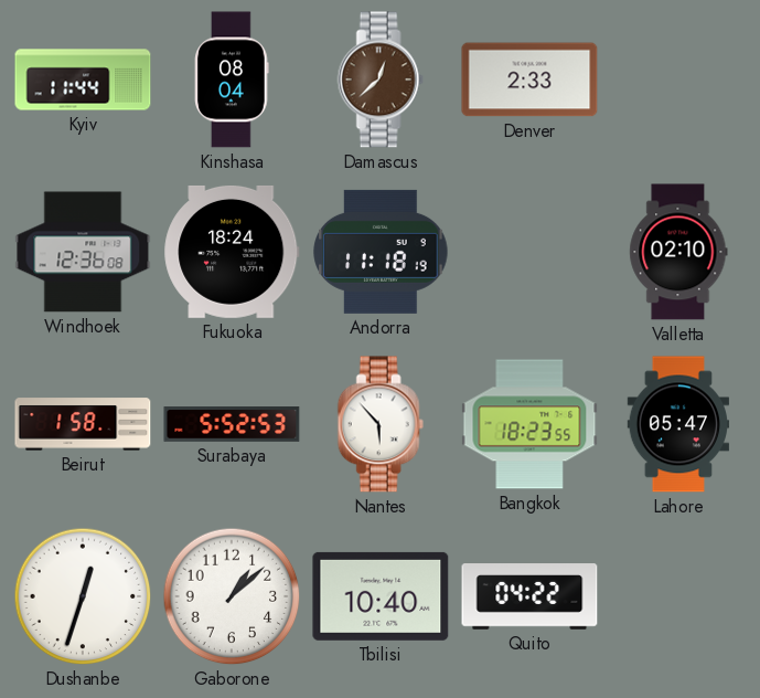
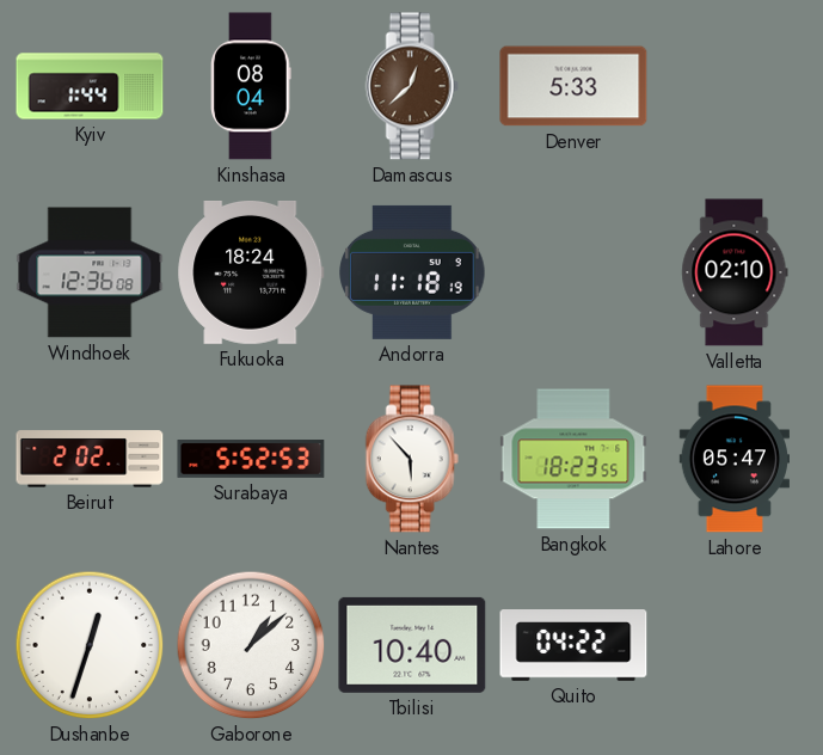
Kyiv: 11:44 -> 1:44
Denver: 2:33 -> 5:33
Beirut: 1:58 -> 2:02
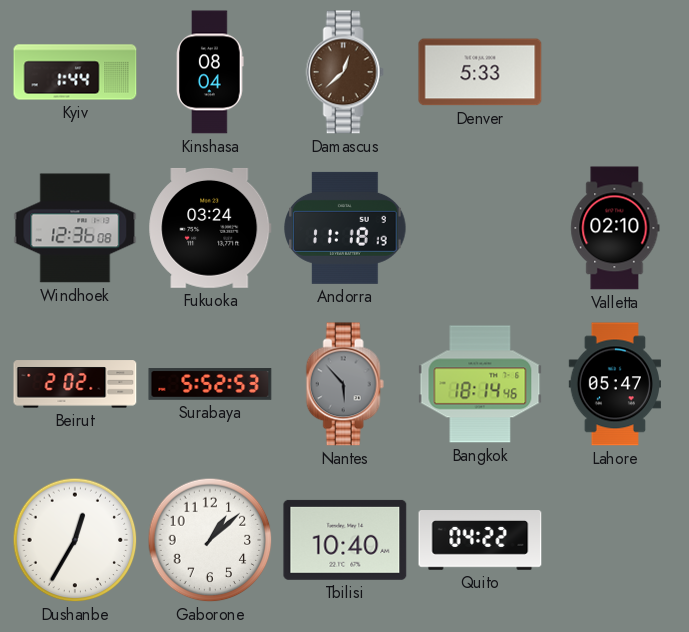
Fukuoka: 18:24 -> 03:24
Nantes dial: white -> grey
Bangkok: 18:23 -> 18:14
Dushanbe: 12:33 -> 12:35
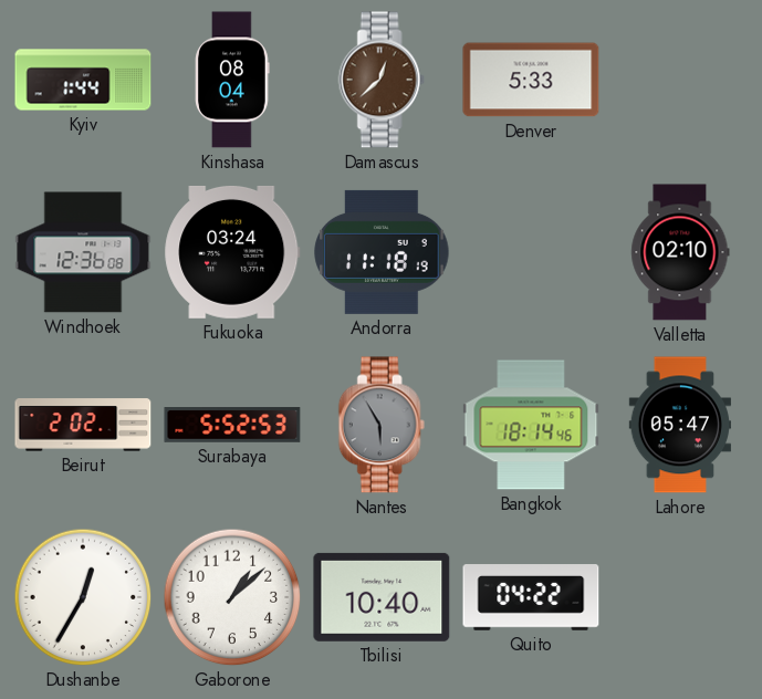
Nantes: 5:53 -> 5:55
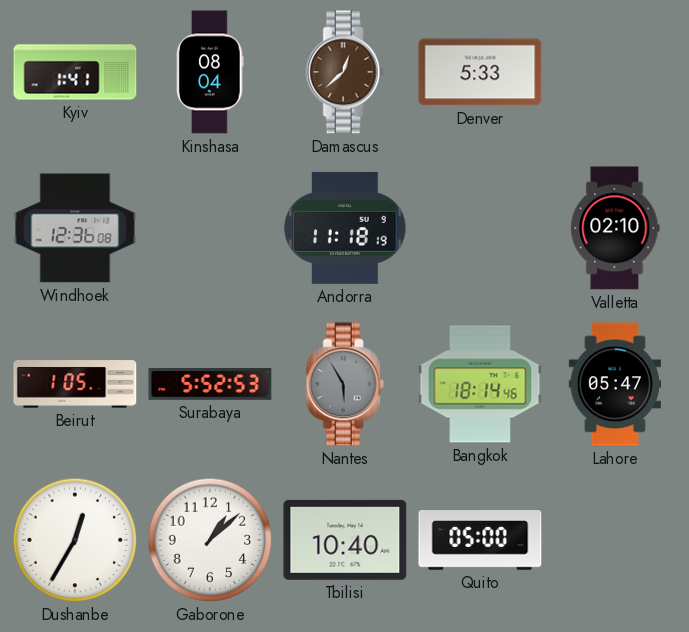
Kyiv: 1:44 -> 1:41
Fukuoka: 03:24 -> none
Beirut: 2:02 -> 1:05
Quito: 04:22 -> 05:00
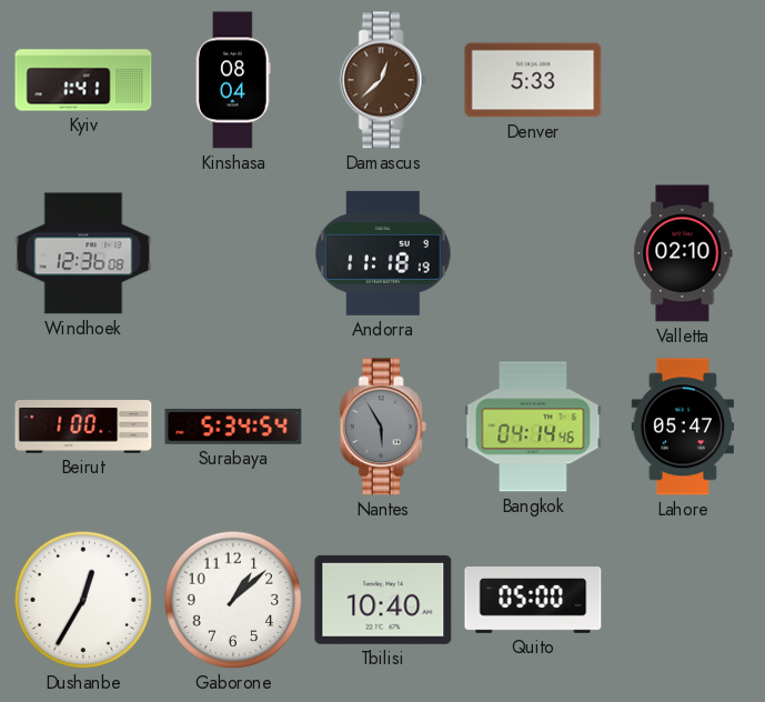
Beirut: 1:05 -> 1:00
Surabaya: 5:52 -> 5:34
Bangkok: 18:14 -> 04:14
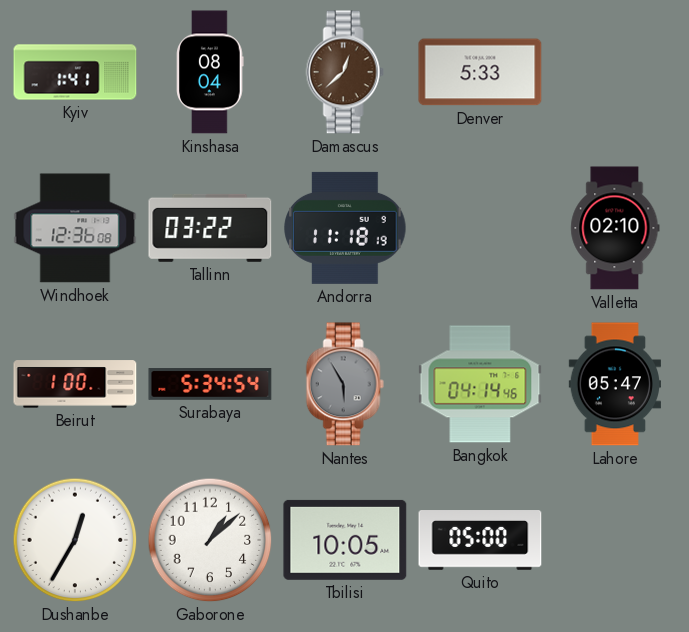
Tallinn: none -> 03:22
Tbilisi: 10:40 -> 10:05
